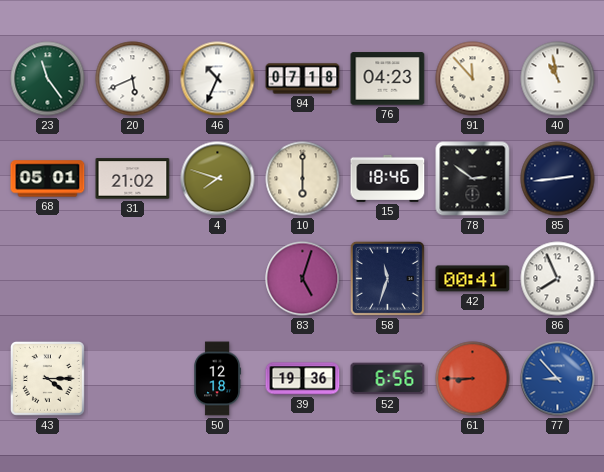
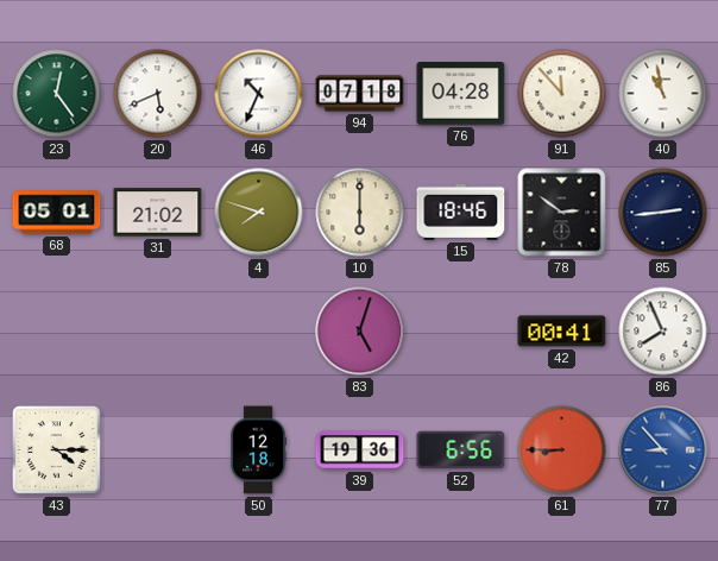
23: 11:24 -> 12:24
76: 04:23 -> 04:28
58: 11:33 -> none
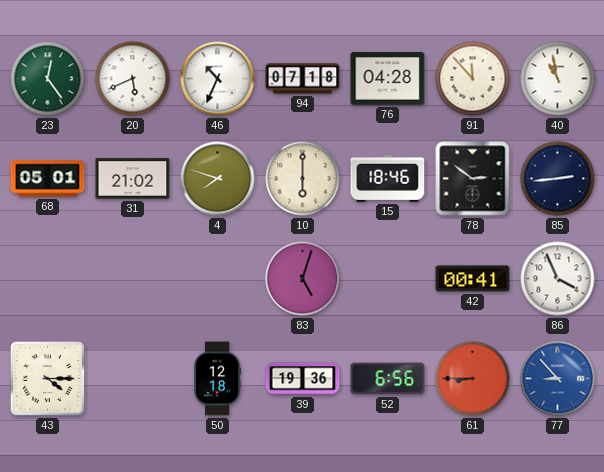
86: 7:56 -> 3:56
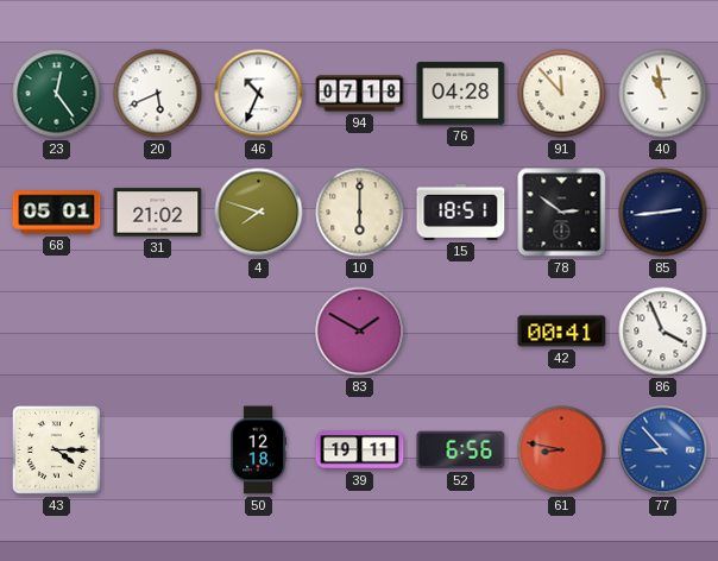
15: 18:46 -> 18:51
83: 5:03 -> 1:50
39: 19:36 -> 19:11
61: 8:45 -> 8:47
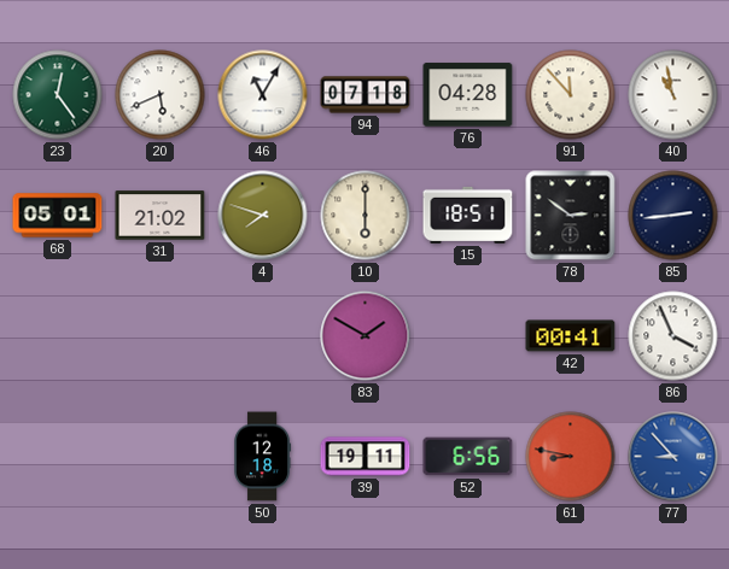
46: 10:34 -> 11:05
43: 4:15 -> none
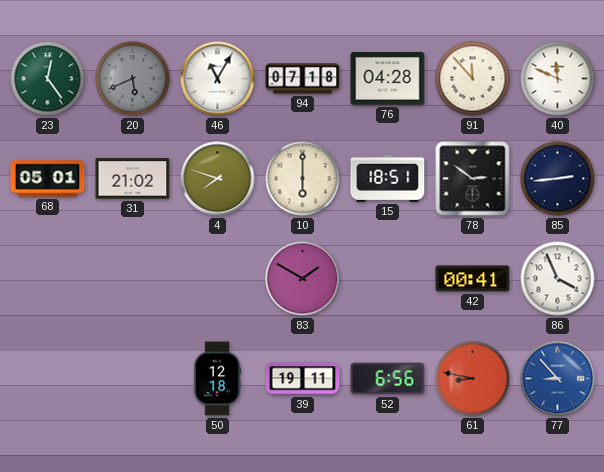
20 dial: white -> grey
40: 10:58 -> 11:49
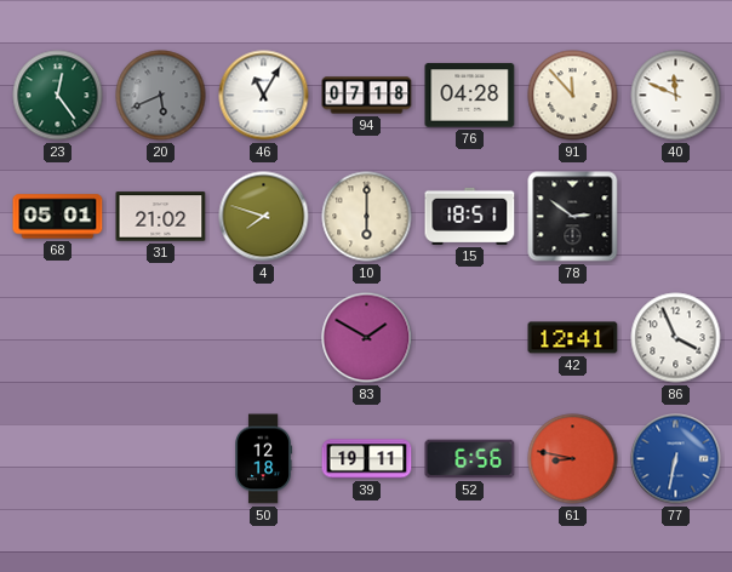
85: 2:44 -> none
42: 00:41 -> 12:41
77: 8:53 -> 6:32
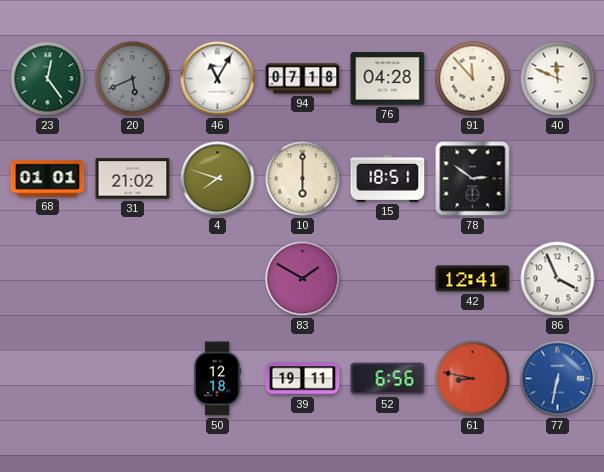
68: 05:01 -> 01:01
